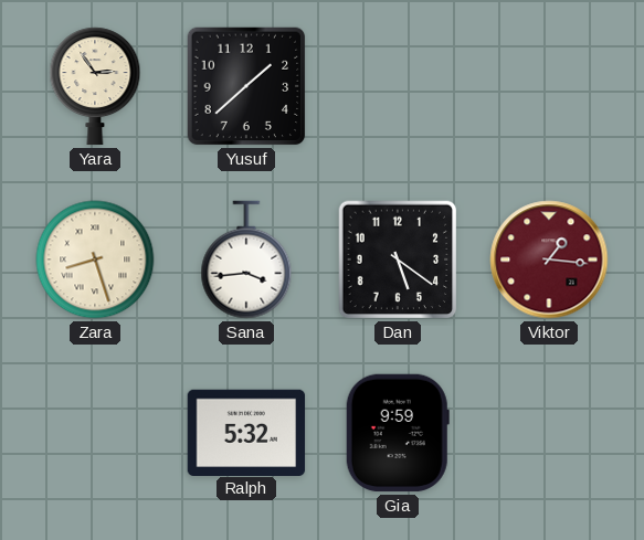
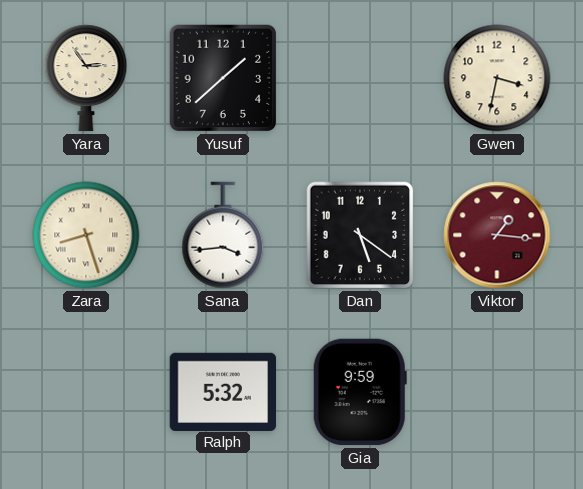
Gwen: none -> 3:32
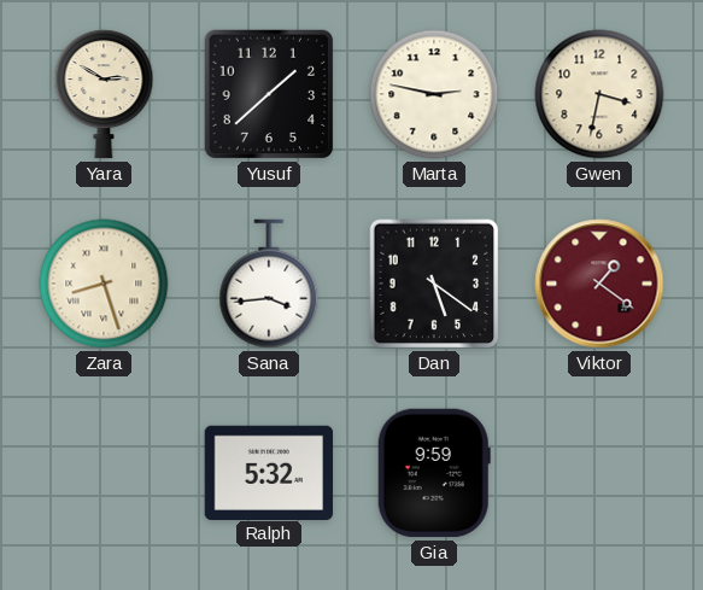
Yara: 2:54 -> 2:50
Marta: none -> 2:47
Viktor: 1:16 -> 1:21
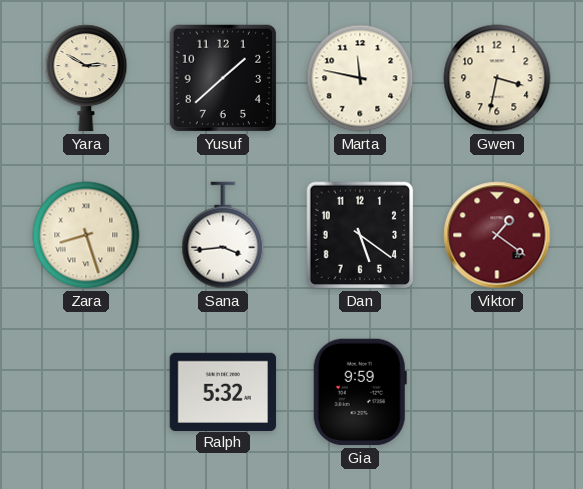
Marta: 2:47 -> 11:47
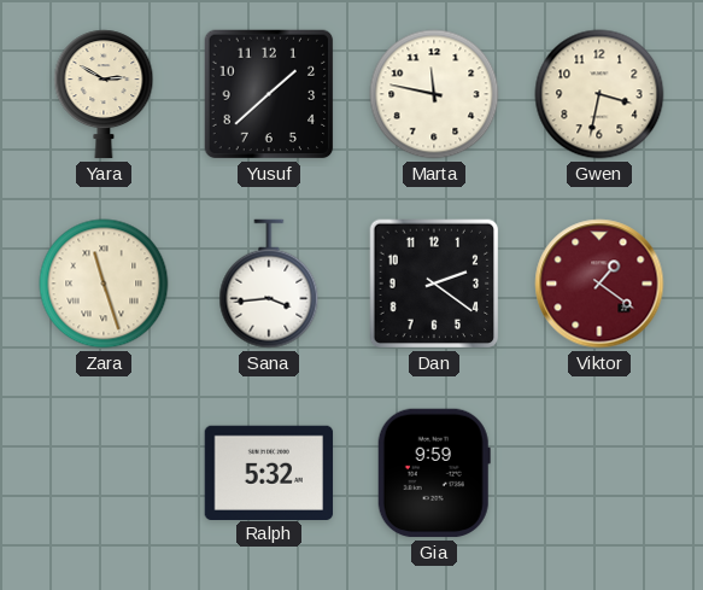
Zara: 8:27 -> 11:27
Dan: 5:21 -> 2:21
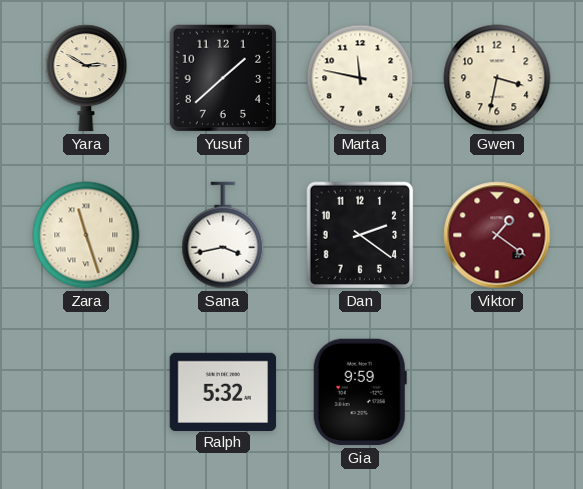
Sana: 3:44 -> 3:43
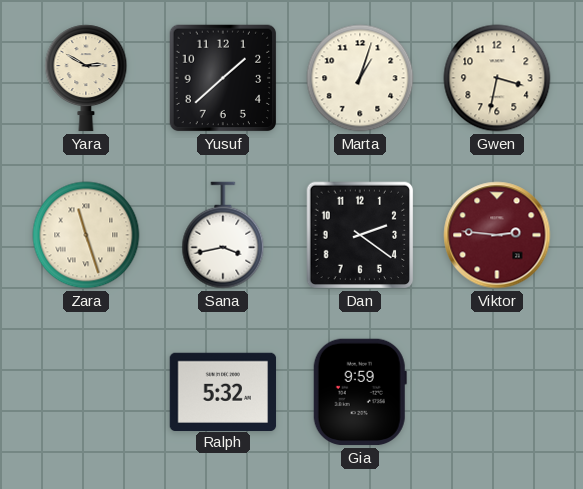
Marta: 11:47 -> 1:03
Viktor: 1:21 -> 2:46
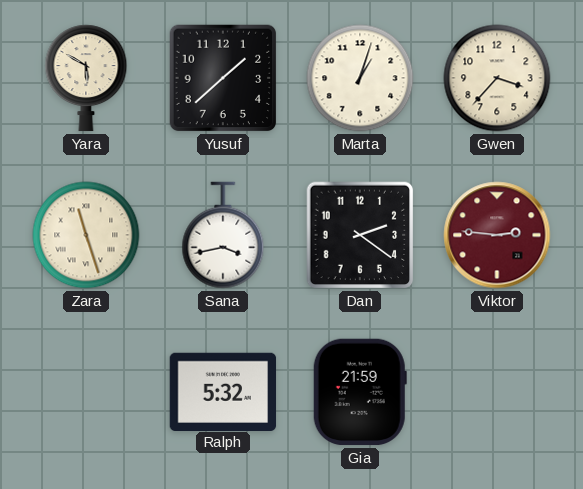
Yara: 2:50 -> 5:50
Gwen: 3:32 -> 3:37
Gia: 9:59 -> 21:59
